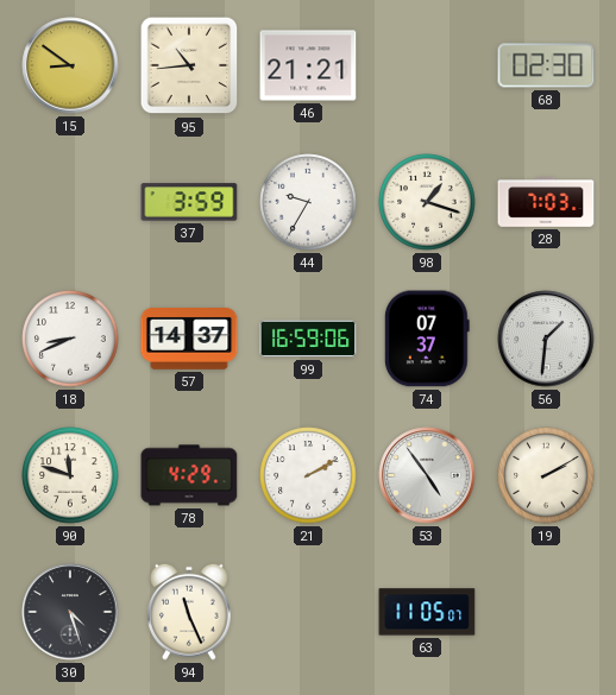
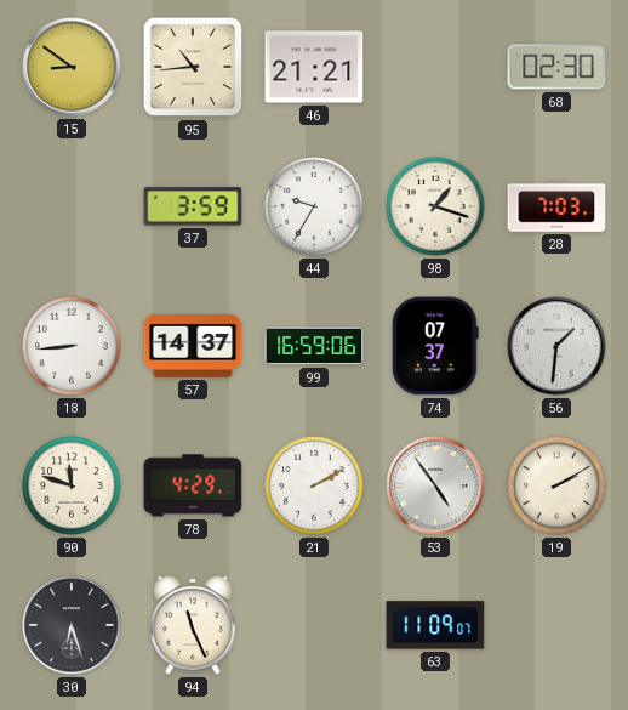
18: 8:41 -> 8:44
30: 4:27 -> 6:27
63: 11:05 -> 11:09
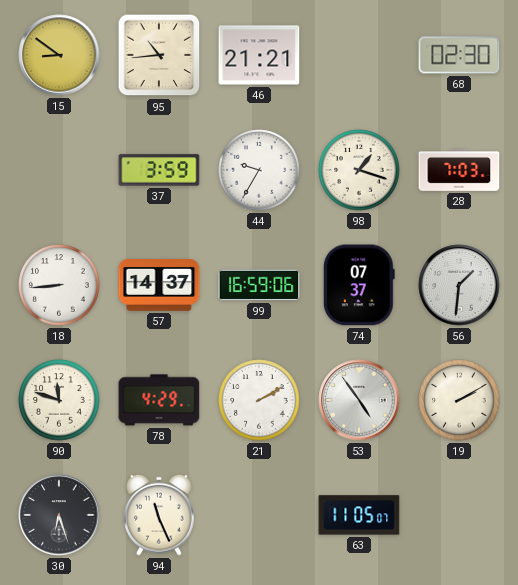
63: 11:09 -> 11:05
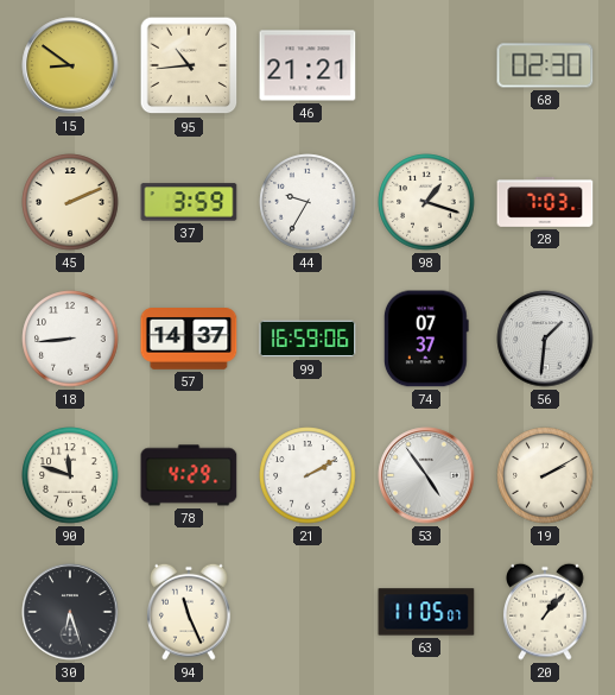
45: none -> 2:11
20: none -> 1:07
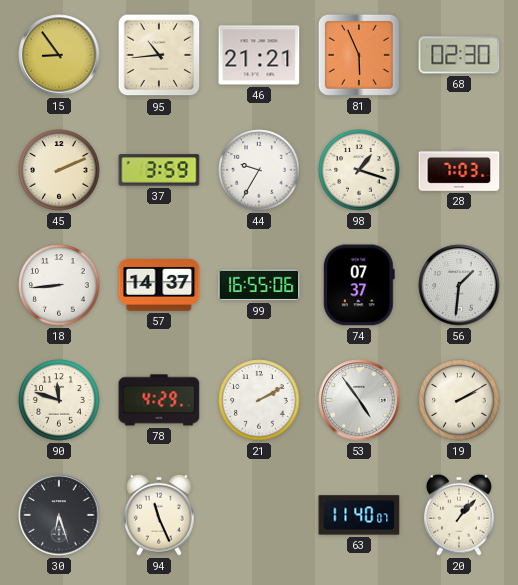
15: 8:51 -> 8:54
81: none -> 5:56
99: 16:59 -> 16:55
63: 11:05 -> 11:40
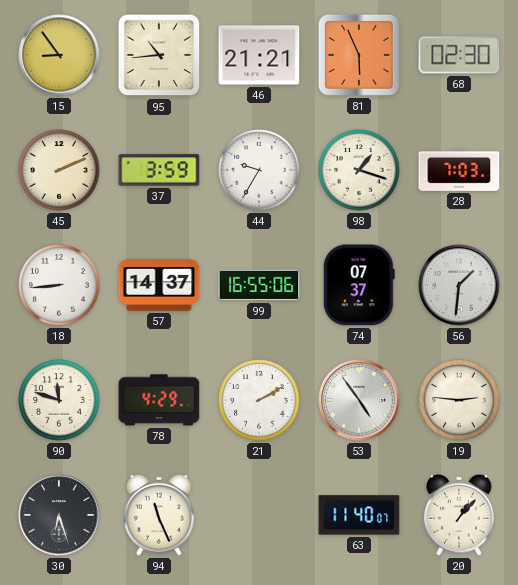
19: 2:10 -> 2:46
